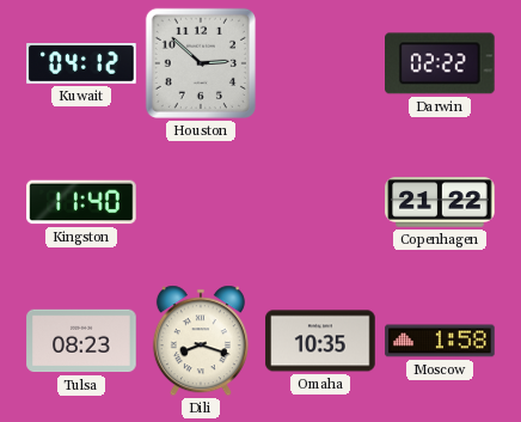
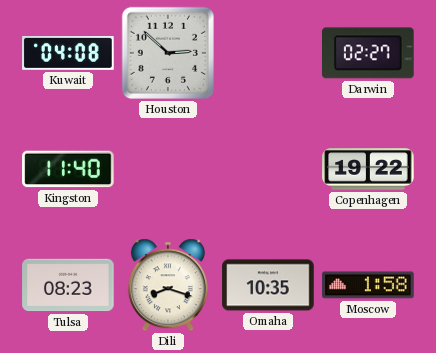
Kuwait: 04:12 -> 04:08
Darwin: 02:22 -> 02:27
Copenhagen: 21:22 -> 19:22
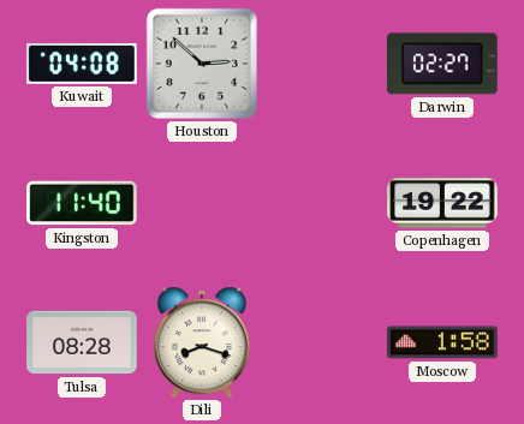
Tulsa: 08:23 -> 08:28
Omaha: 10:35 -> none
